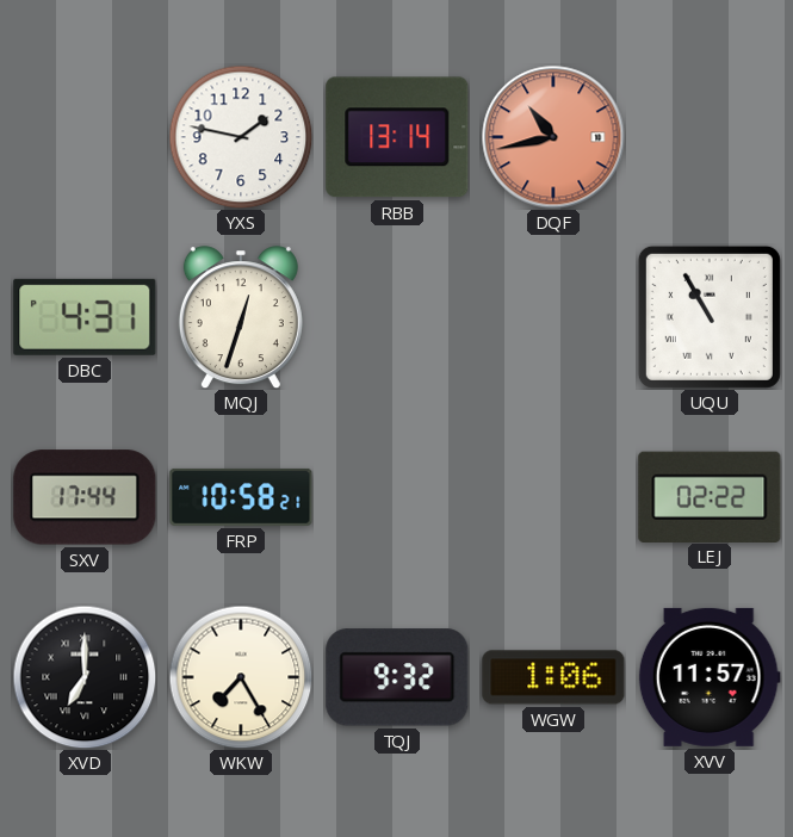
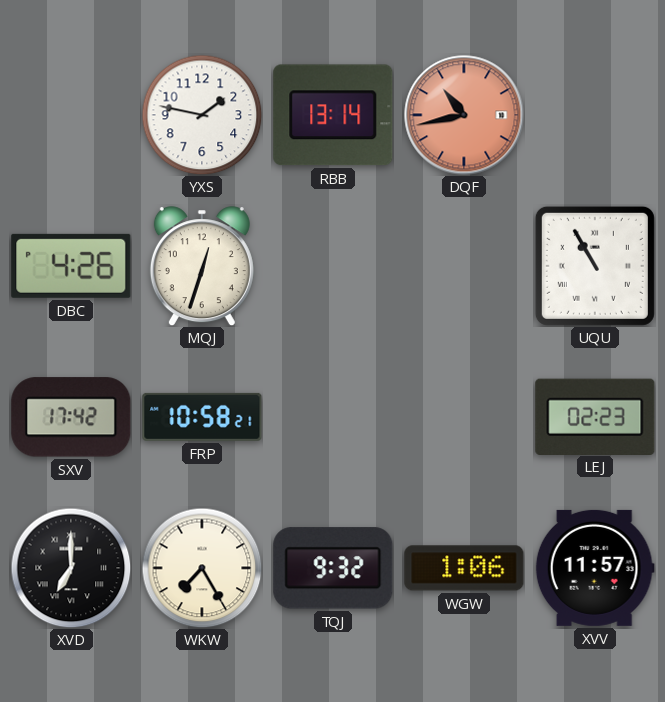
DBC: 4:31 -> 4:26
SXV: 17:44 -> 17:42
LEJ: 02:22 -> 02:23
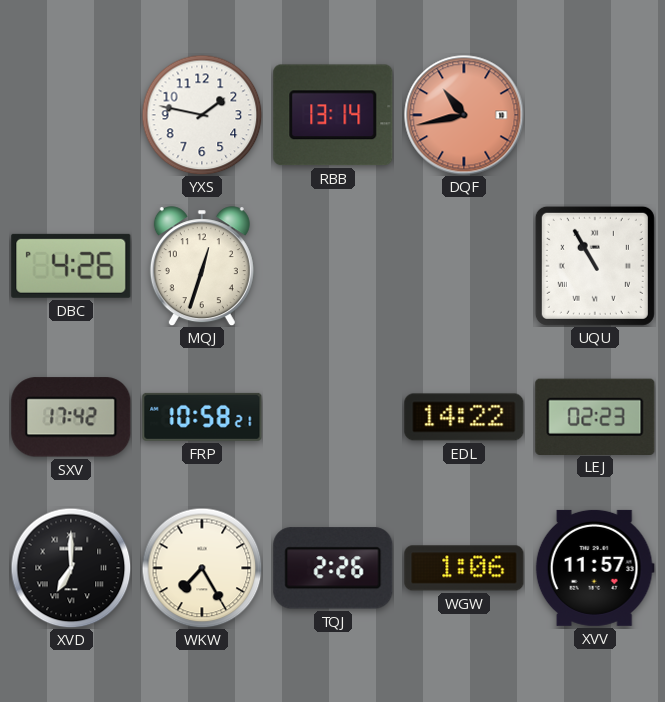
EDL: none -> 14:22
TQJ: 9:32 -> 2:26
